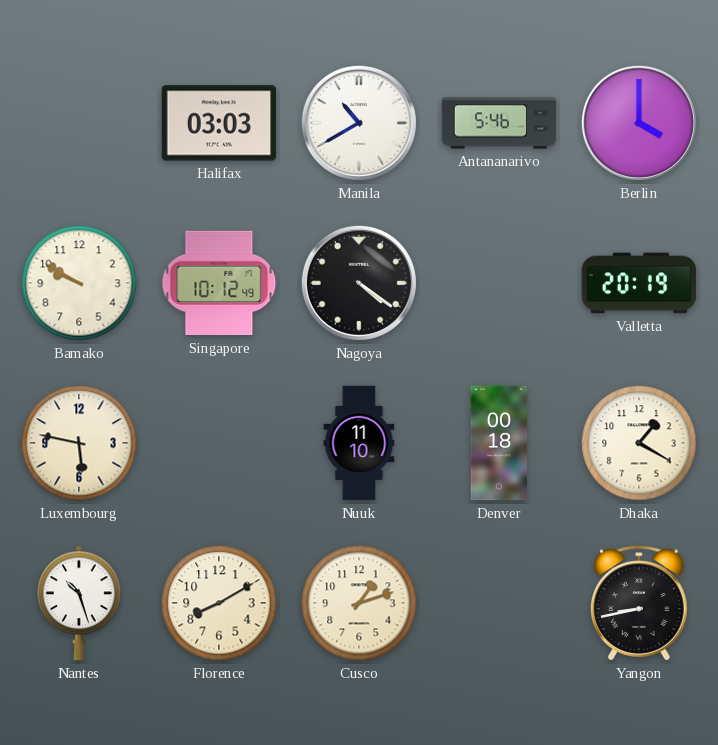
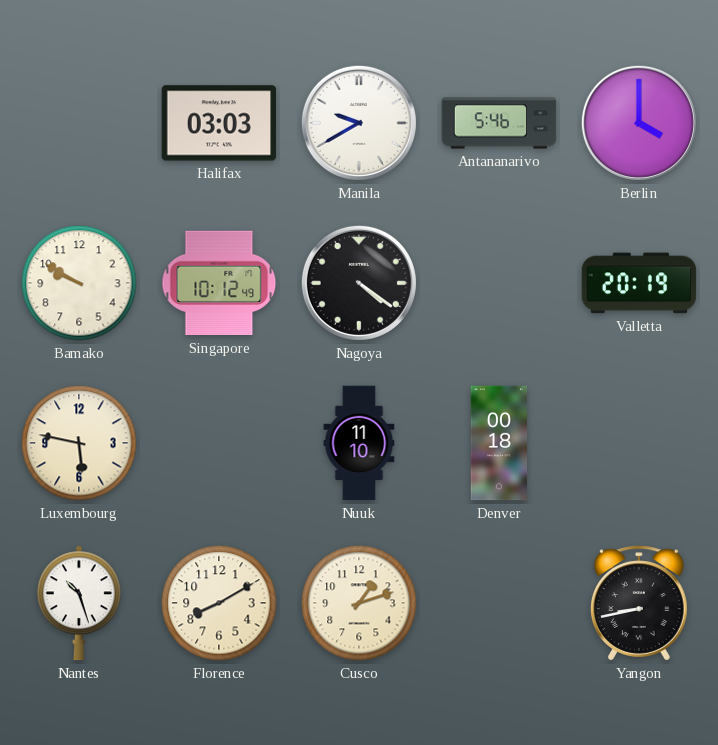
Manila: 10:40 -> 9:40
Dhaka: 1:20 -> none
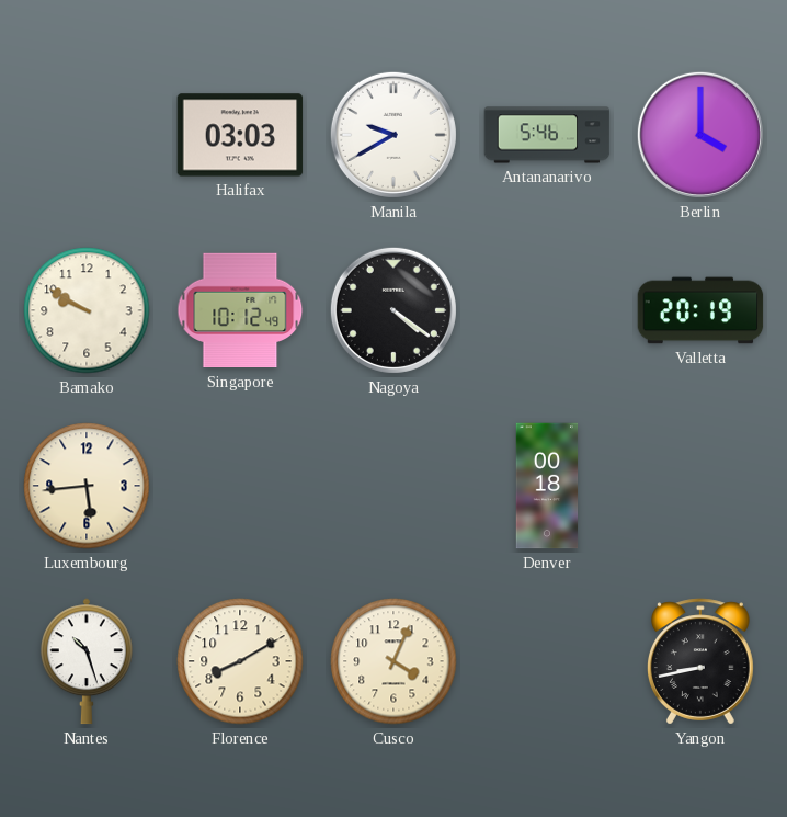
Luxembourg: 5:47 -> 5:44
Nuuk: 11:10 -> none
Cusco: 1:12 -> 4:04
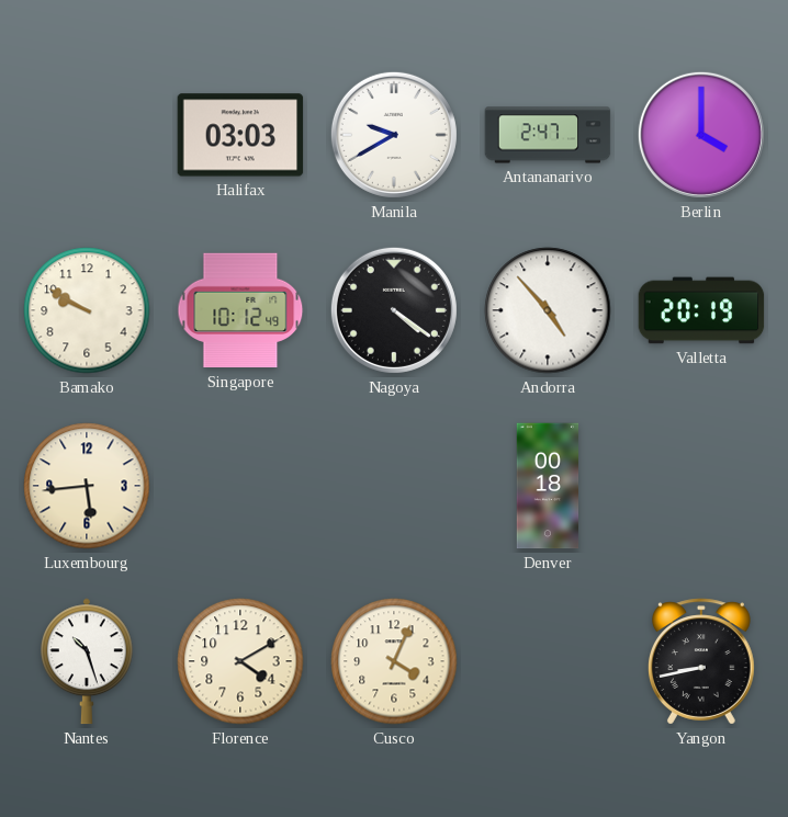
Antananarivo: 5:46 -> 2:47
Andorra: none -> 4:53
Florence: 8:10 -> 4:10
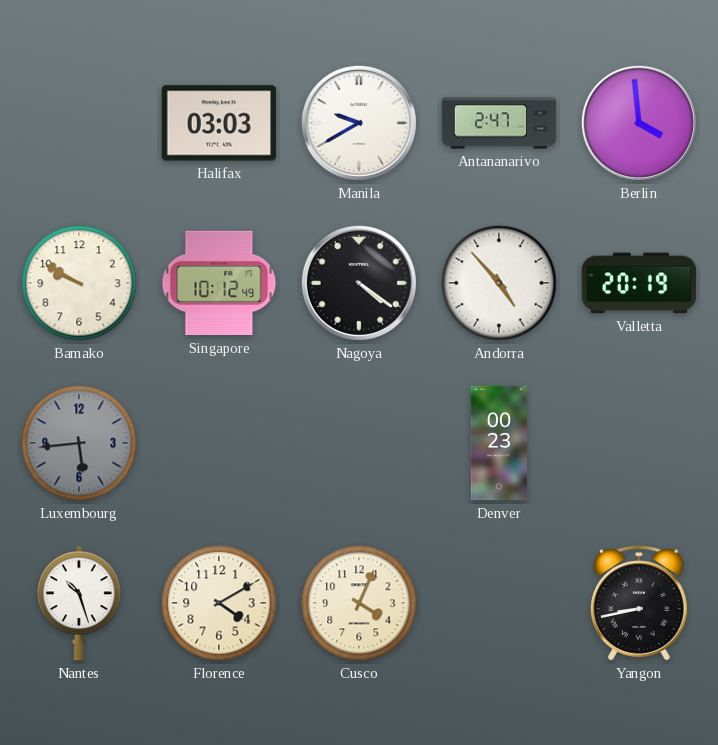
Berlin: 4:00 -> 3:59
Luxembourg dial: cream -> grey
Denver: 00:18 -> 00:23
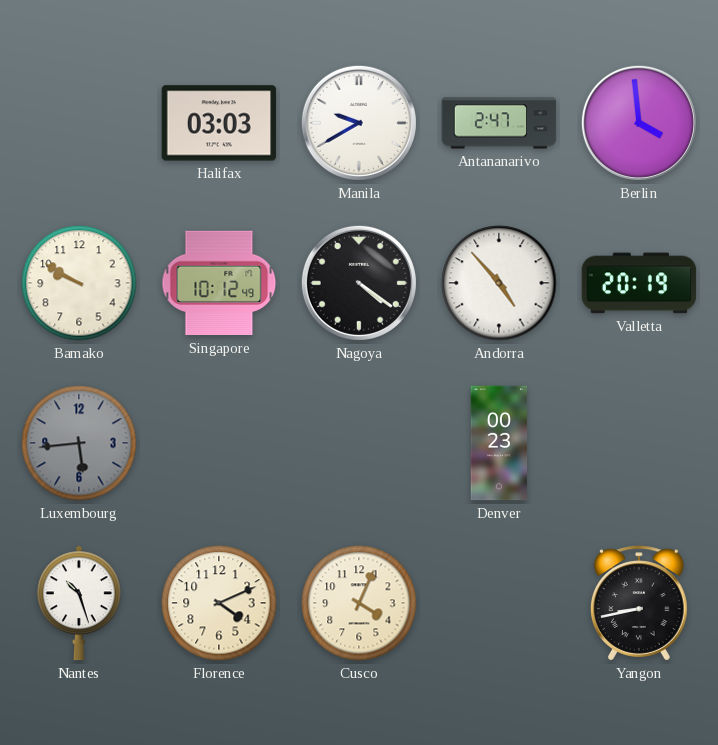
Florence: 4:10 -> 4:11
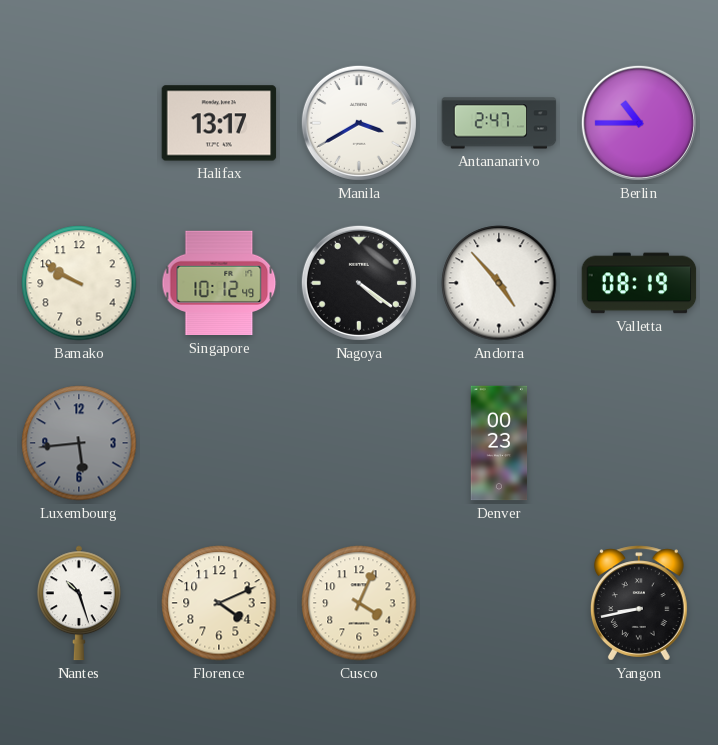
Halifax: 03:03 -> 13:17
Manila: 9:40 -> 3:40
Berlin: 3:59 -> 10:45
Valletta: 20:19 -> 08:19
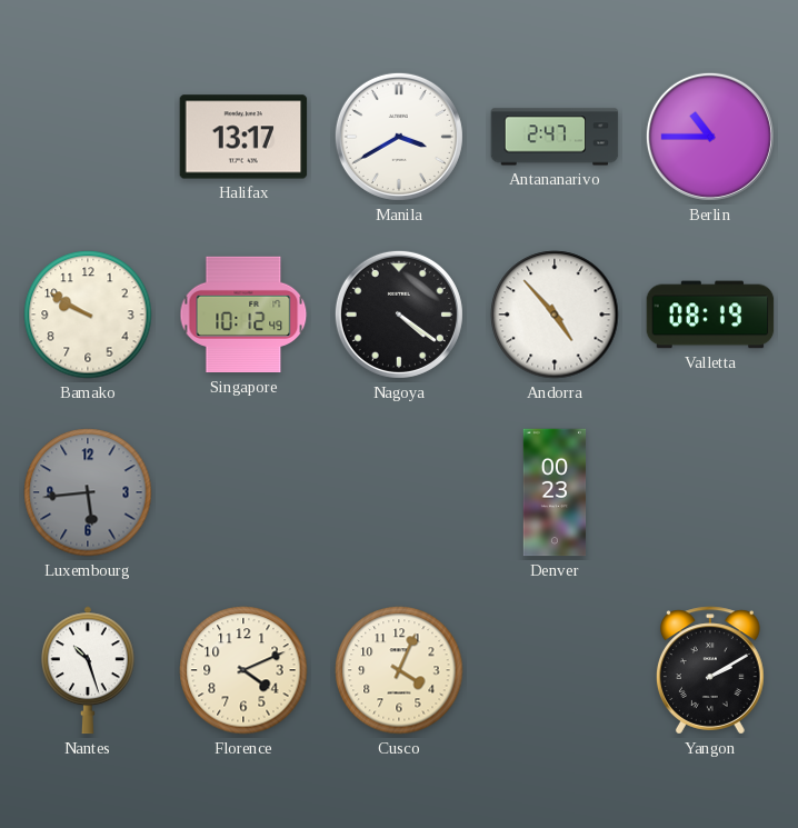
Yangon: 8:43 -> 2:10
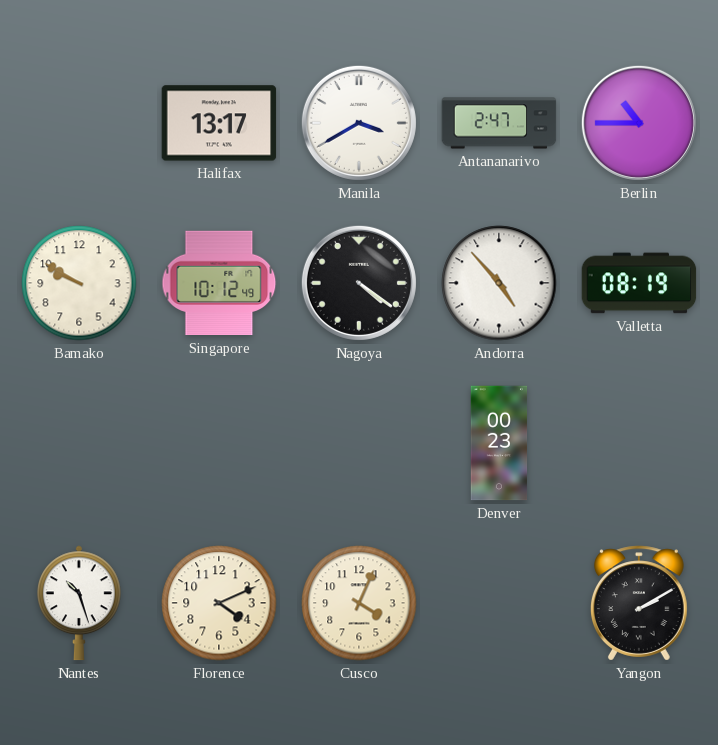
Luxembourg: 5:44 -> none
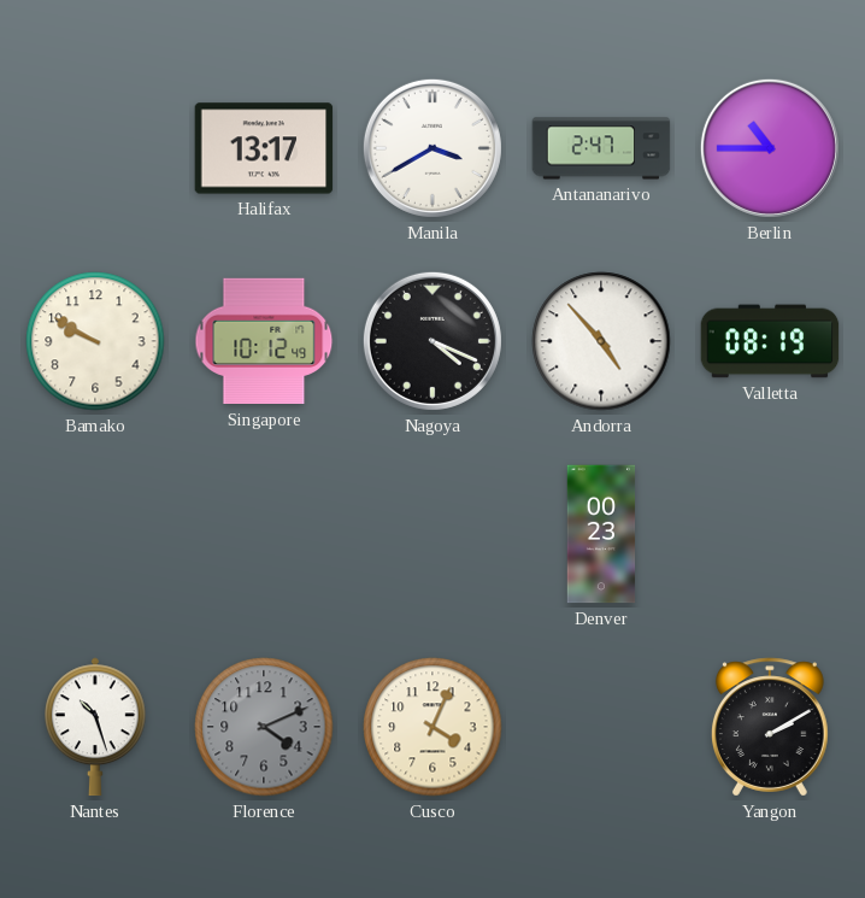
Nagoya: 4:21 -> 4:19
Florence dial: cream -> grey
